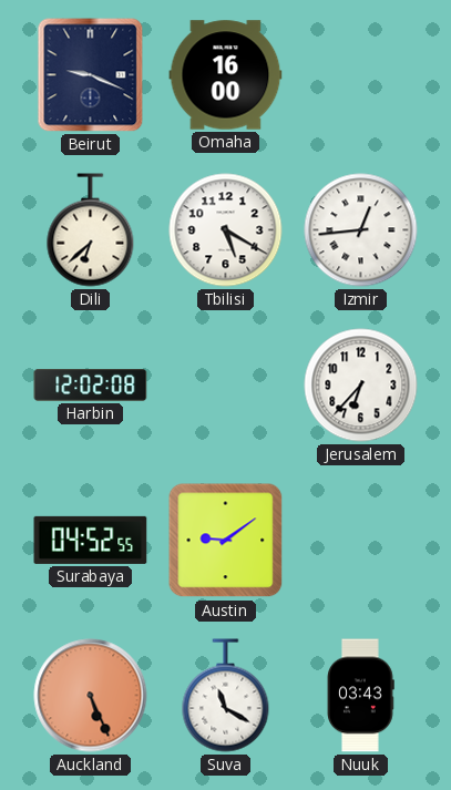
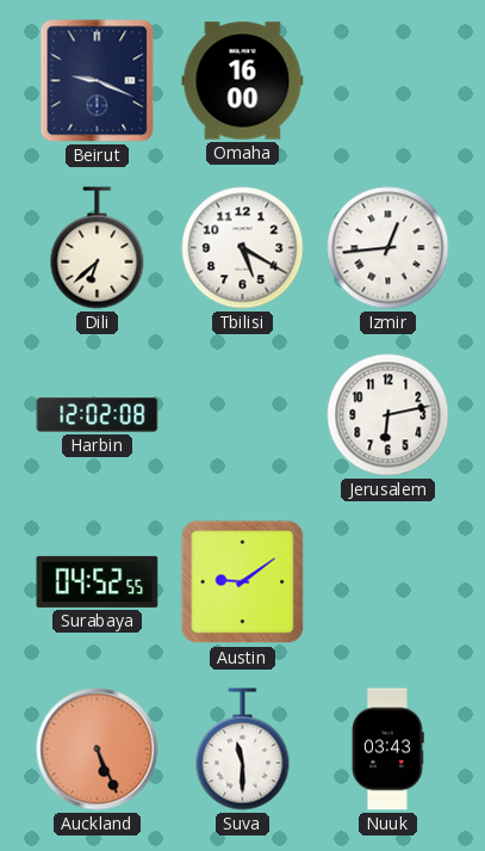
Jerusalem: 6:37 -> 6:13
Suva: 11:20 -> 11:30
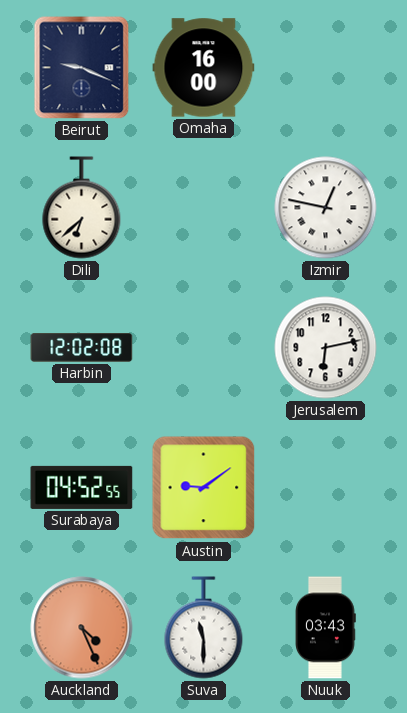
Tbilisi: 5:20 -> none
Izmir: 12:44 -> 12:47
Auckland: 5:26 -> 4:26
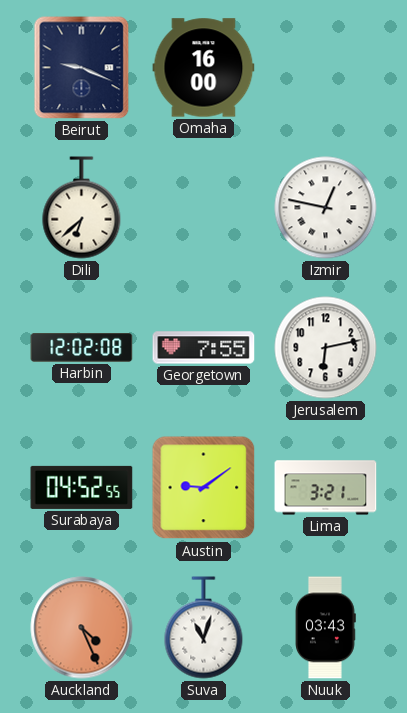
Georgetown: none -> 7:55
Lima: none -> 3:21
Suva: 11:30 -> 11:03
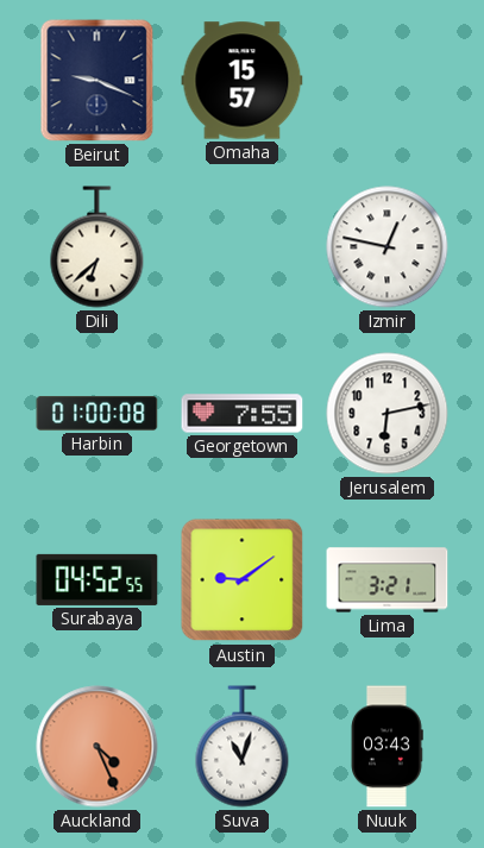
Omaha: 16:00 -> 15:57
Harbin: 12:02 -> 01:00
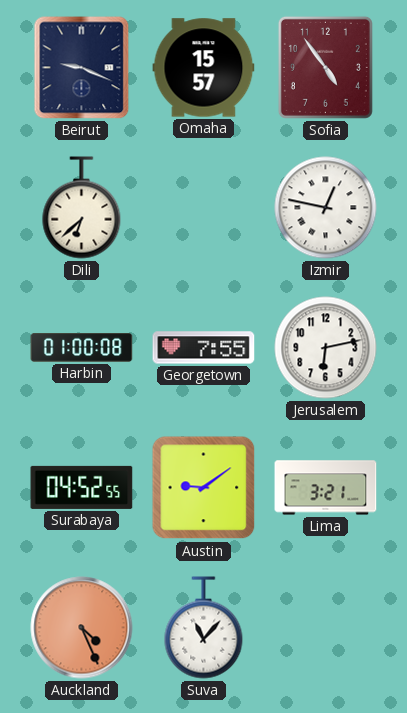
Sofia: none -> 4:54
Suva: 11:03 -> 11:07
Nuuk: 03:43 -> none
